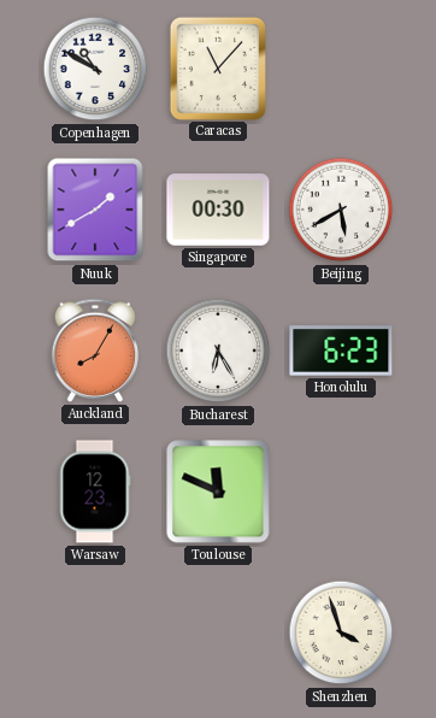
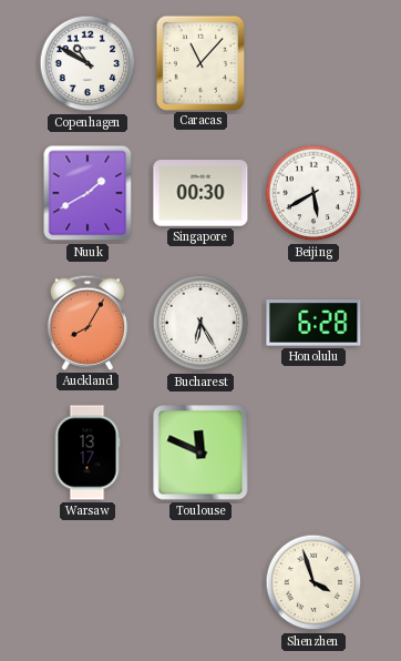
Honolulu: 6:23 -> 6:28
Warsaw: 12:23 -> 13:17
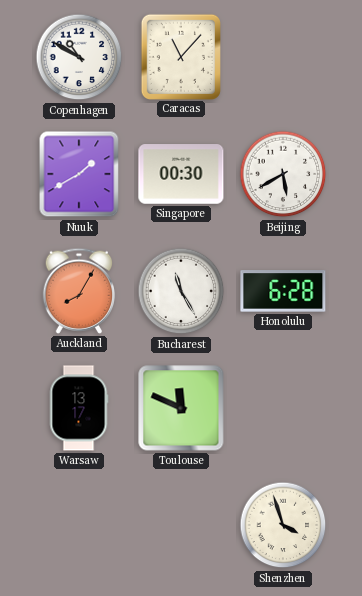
Bucharest: 6:25 -> 11:25
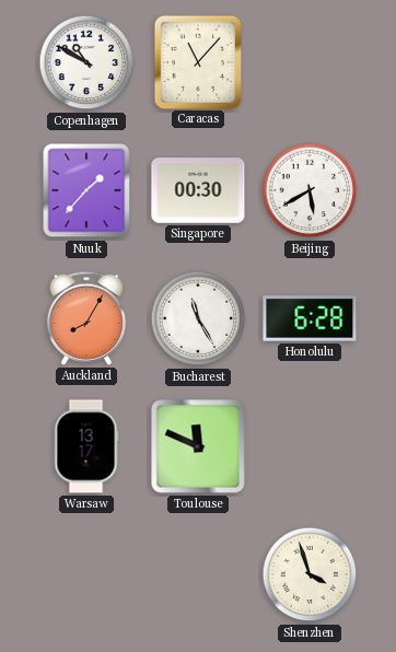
Nuuk: 1:40 -> 1:37
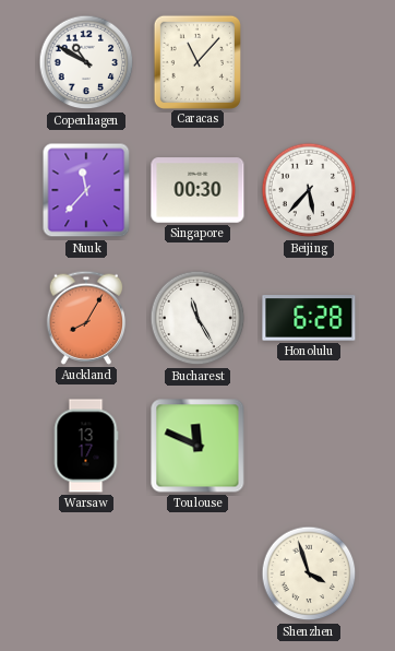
Nuuk: 1:37 -> 11:37
Beijing: 5:40 -> 5:37
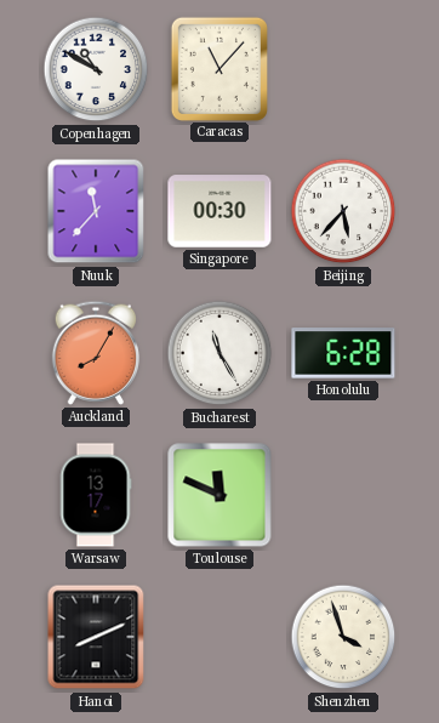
Hanoi: none -> 8:11
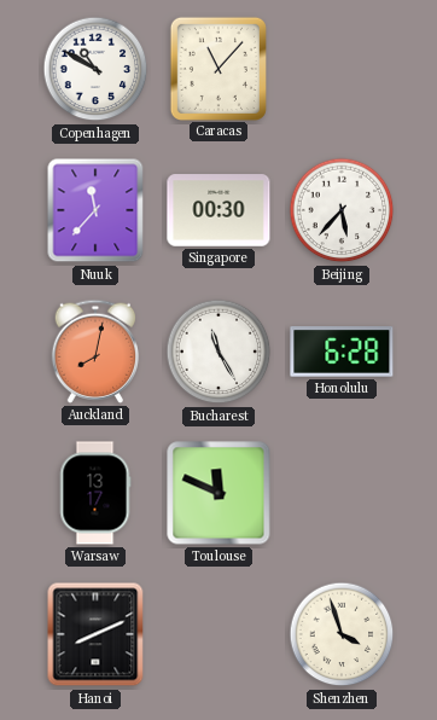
Auckland: 8:05 -> 8:02
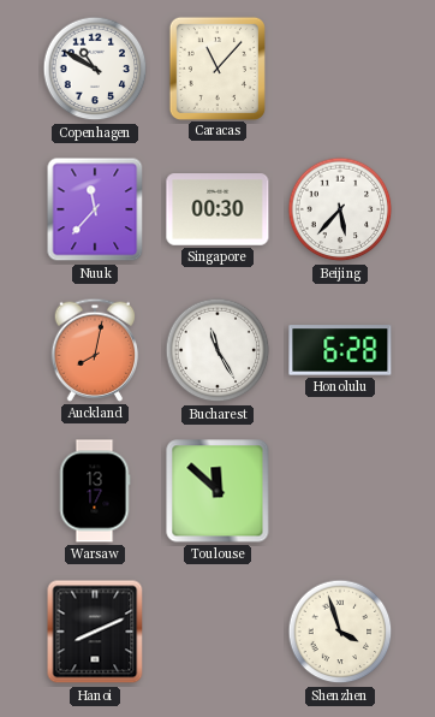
Toulouse: 11:49 -> 11:52
